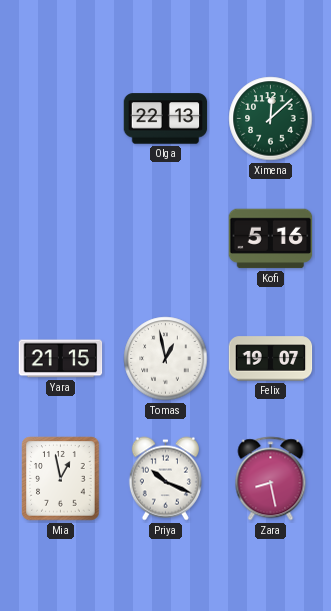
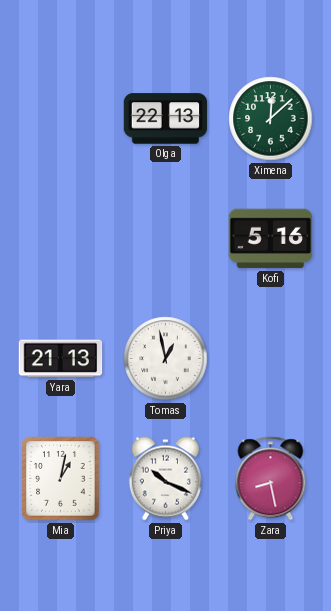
Yara: 21:15 -> 21:13
Felix: 19:07 -> none
Mia: 12:58 -> 1:02
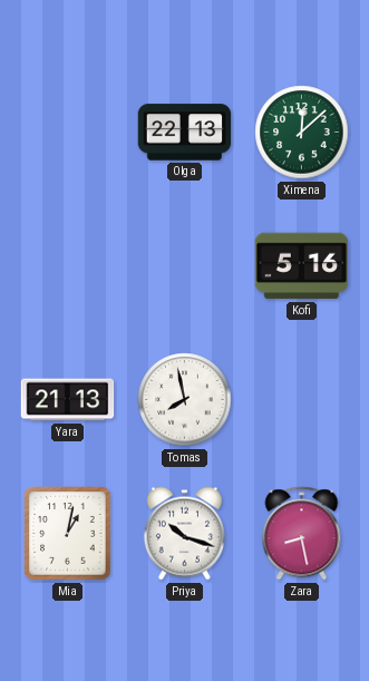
Tomas: 12:58 -> 7:58
Priya: 10:19 -> 10:18
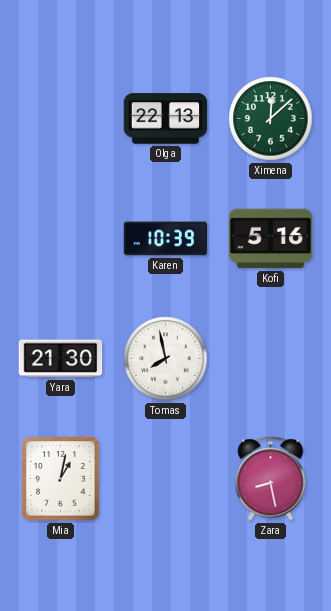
Karen: none -> 10:39
Yara: 21:13 -> 21:30
Priya: 10:18 -> none
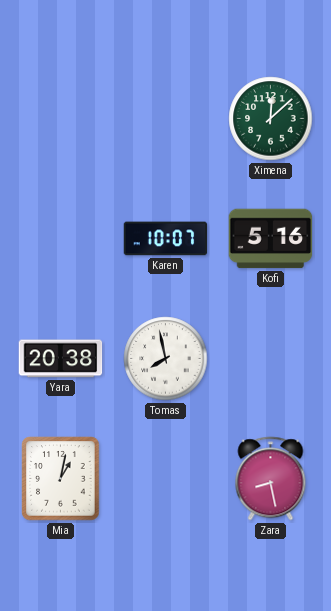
Olga: 22:13 -> none
Karen: 10:39 -> 10:07
Yara: 21:30 -> 20:38
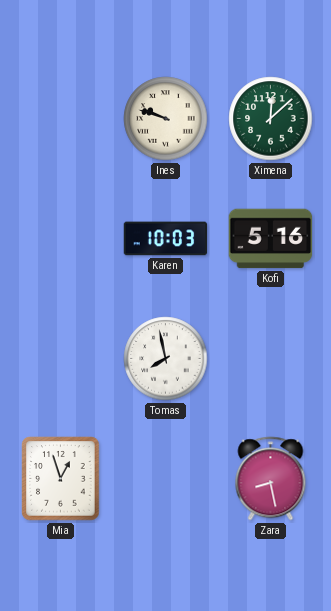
Ines: none -> 9:48
Karen: 10:07 -> 10:03
Yara: 20:38 -> none
Mia: 1:02 -> 12:57
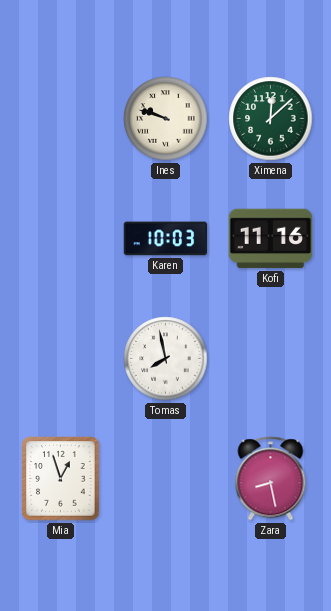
Kofi: 5:16 -> 11:16
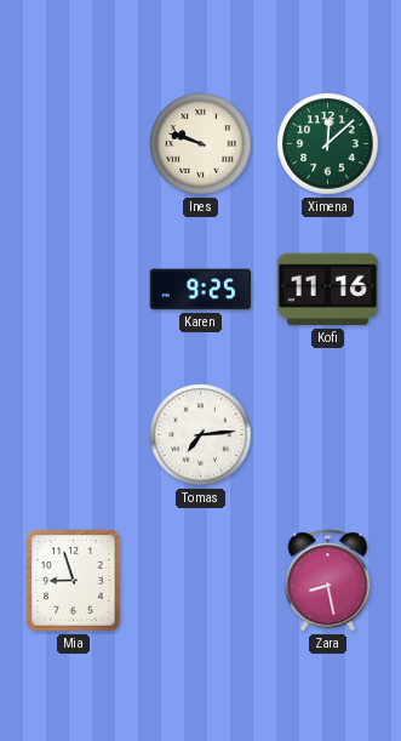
Karen: 10:03 -> 9:25
Tomas: 7:58 -> 7:14
Mia: 12:57 -> 8:57
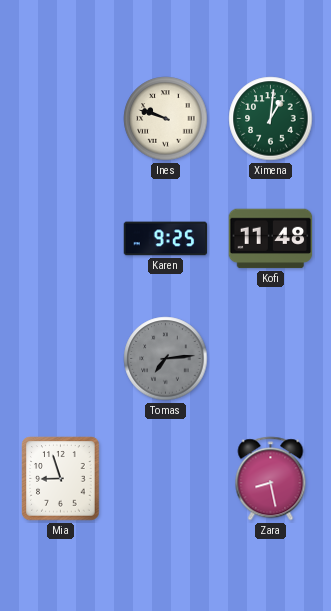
Ximena: 12:08 -> 1:01
Kofi: 11:16 -> 11:48
Tomas dial: white -> grey
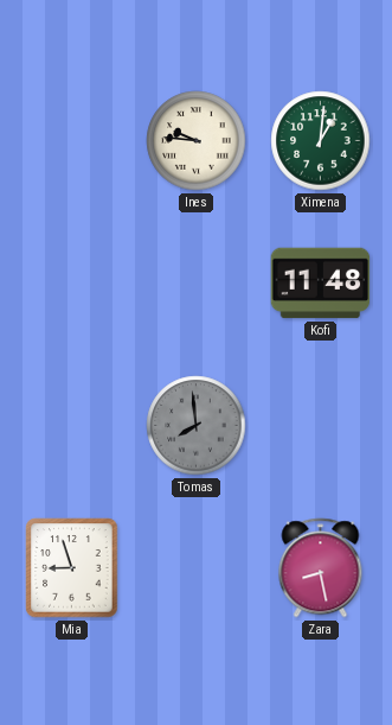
Ines: 9:48 -> 9:46
Karen: 9:25 -> none
Tomas: 7:14 -> 7:59
